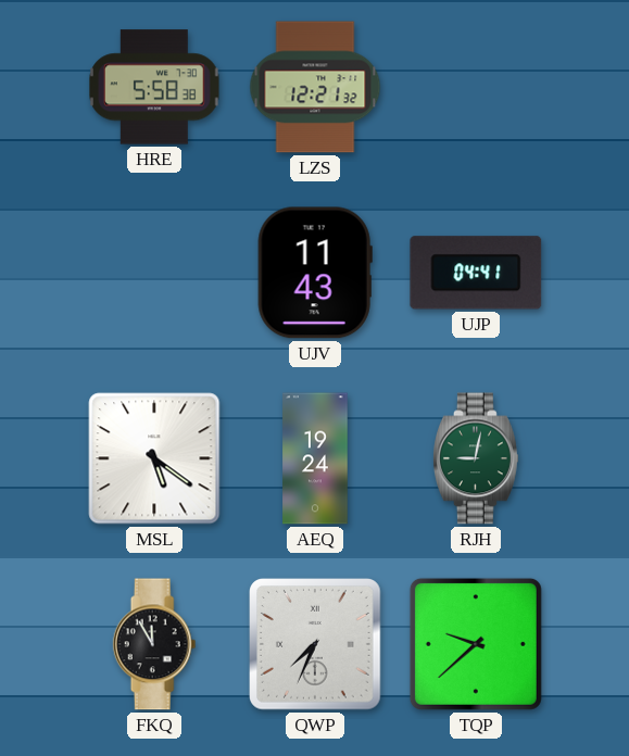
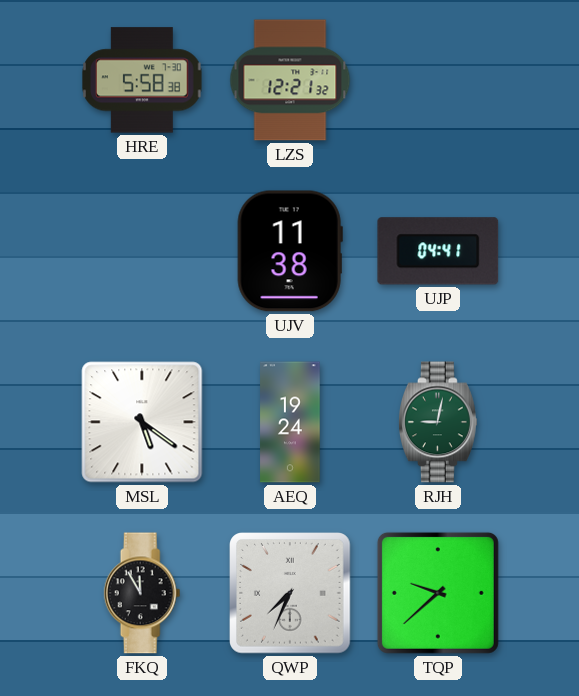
UJV: 11:43 -> 11:38
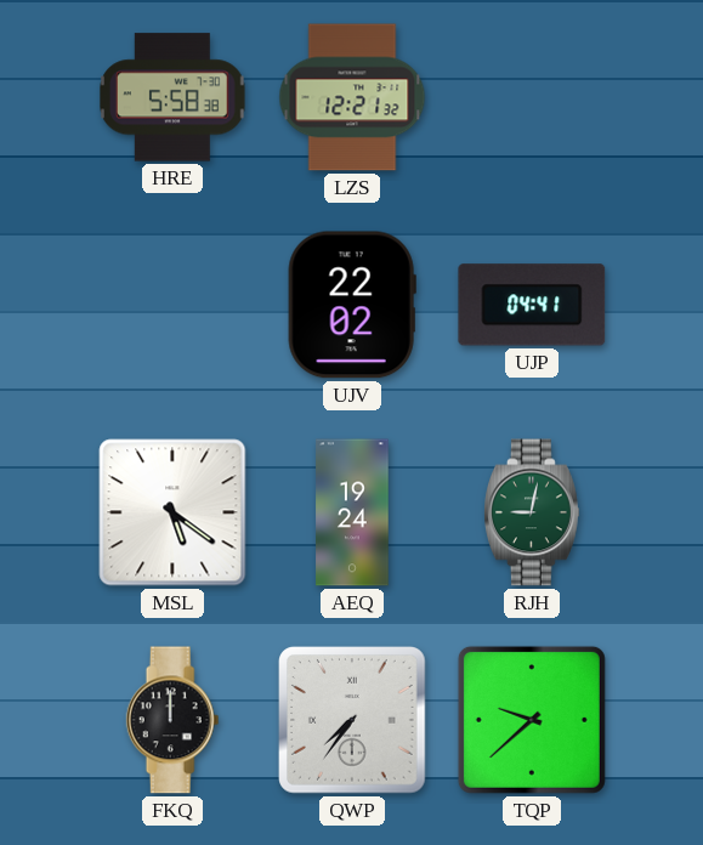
UJV: 11:38 -> 22:02
FKQ: 11:55 -> 12:00
QWP: 7:34 -> 7:36
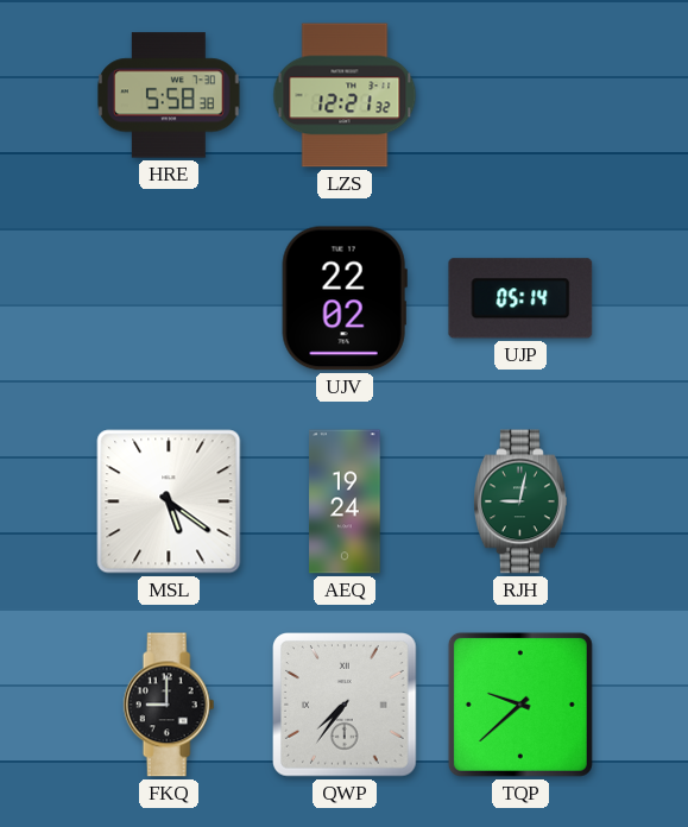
UJP: 04:41 -> 05:14
FKQ: 12:00 -> 9:00
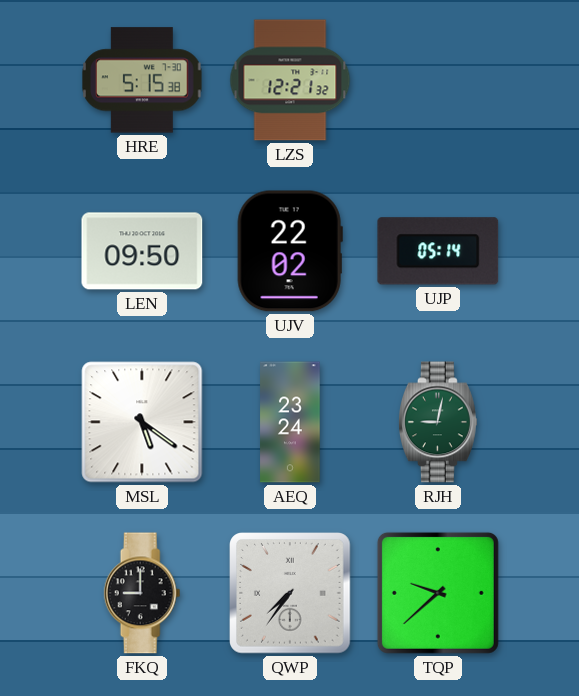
HRE: 5:58 -> 5:15
LEN: none -> 09:50
AEQ: 19:24 -> 23:24
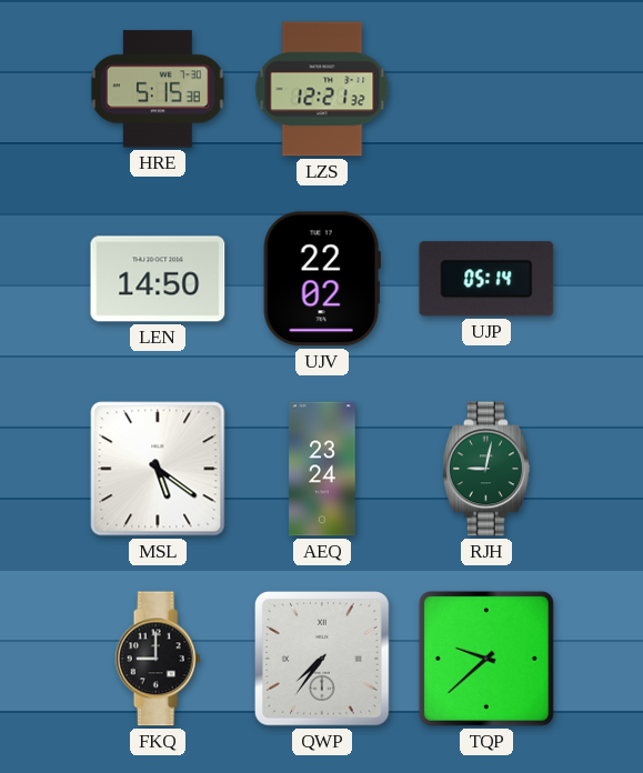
LEN: 09:50 -> 14:50
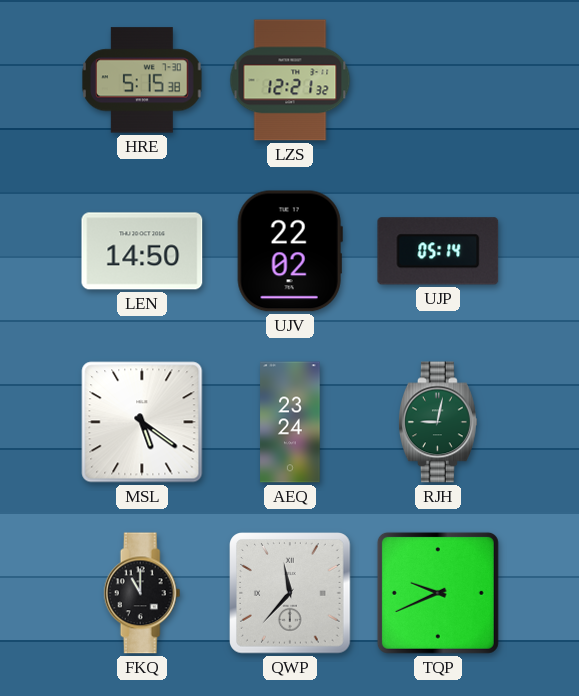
FKQ: 9:00 -> 11:00
QWP: 7:36 -> 11:37
TQP: 9:38 -> 9:41
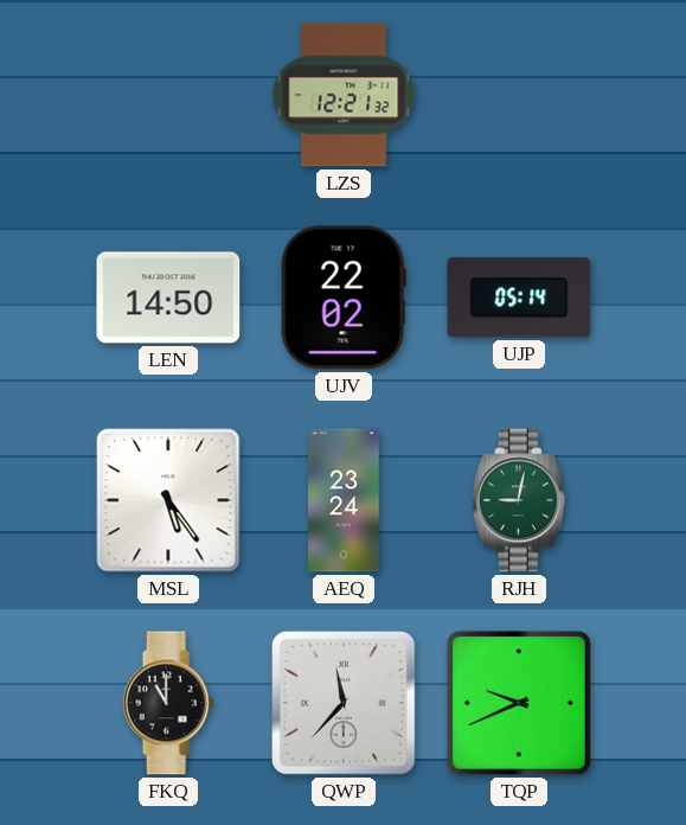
HRE: 5:15 -> none
MSL: 5:21 -> 5:24
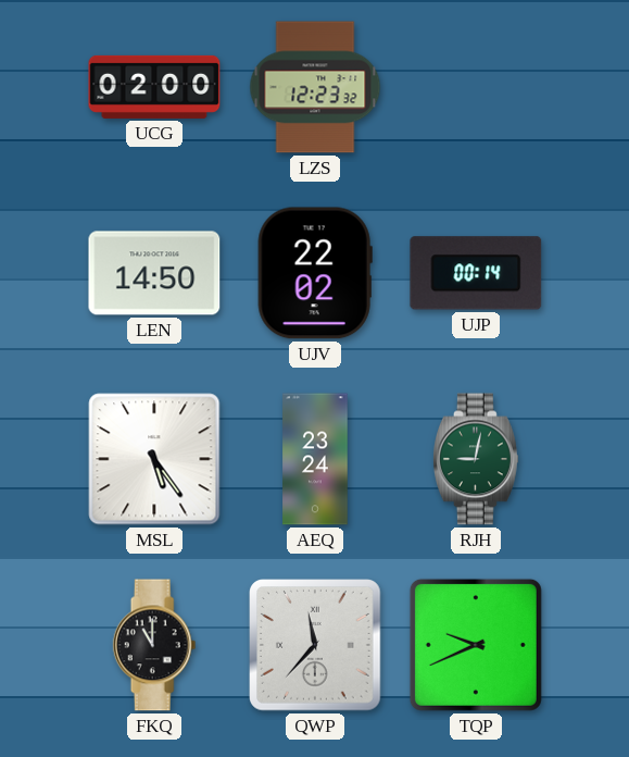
UCG: none -> 02:00
LZS: 12:21 -> 12:23
UJP: 05:14 -> 00:14
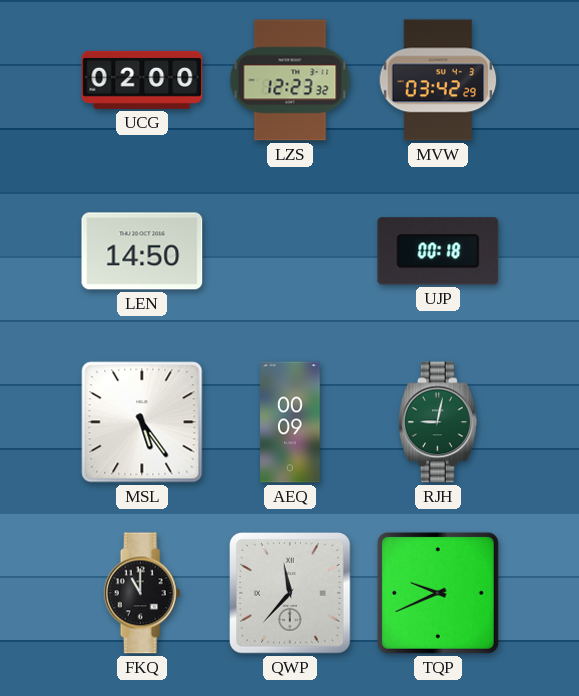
MVW: none -> 03:42
UJV: 22:02 -> none
UJP: 00:14 -> 00:18
AEQ: 23:24 -> 00:09
